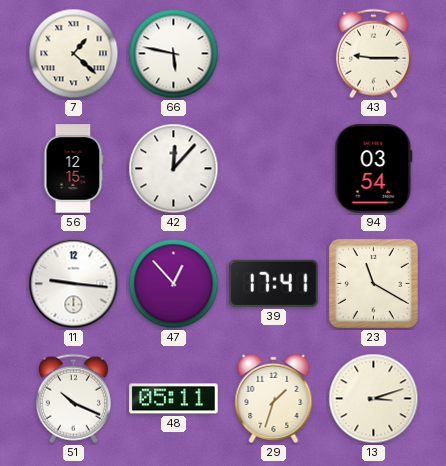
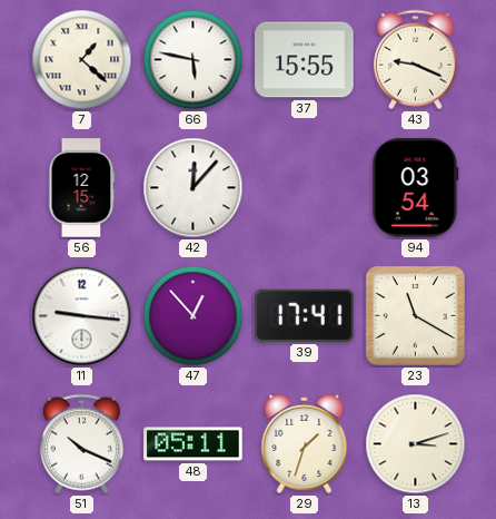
37: none -> 15:55
43: 9:15 -> 9:19
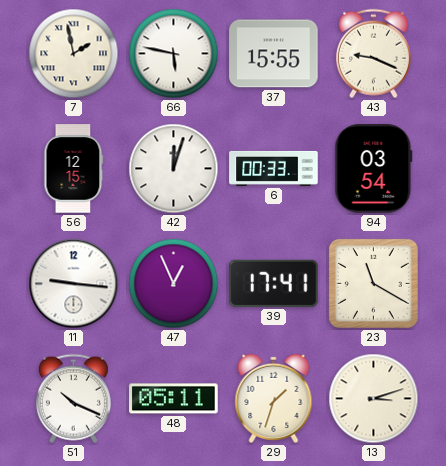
7: 1:22 -> 1:58
42: 12:07 -> 12:03
6: none -> 00:33
47: 12:53 -> 12:56
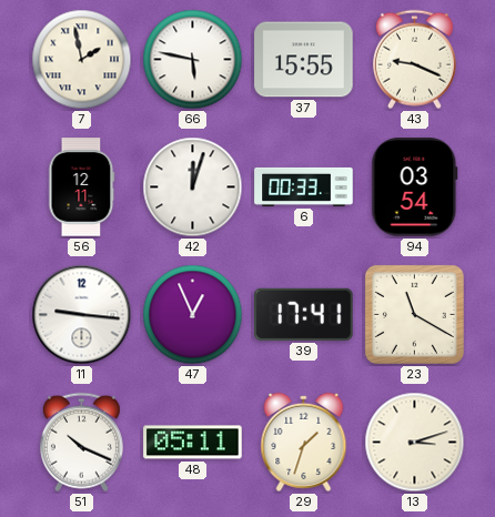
56: 12:15 -> 12:11
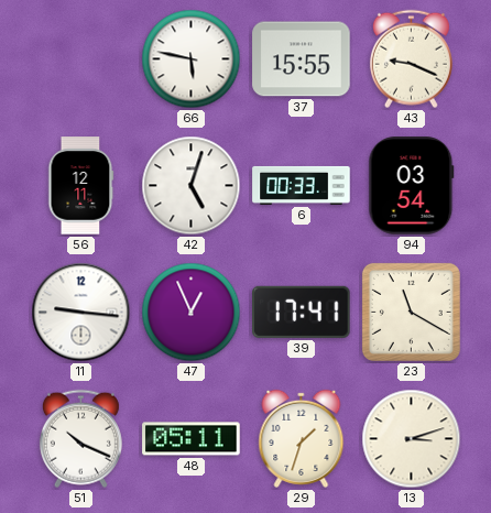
7: 1:58 -> none
42: 12:03 -> 5:03
